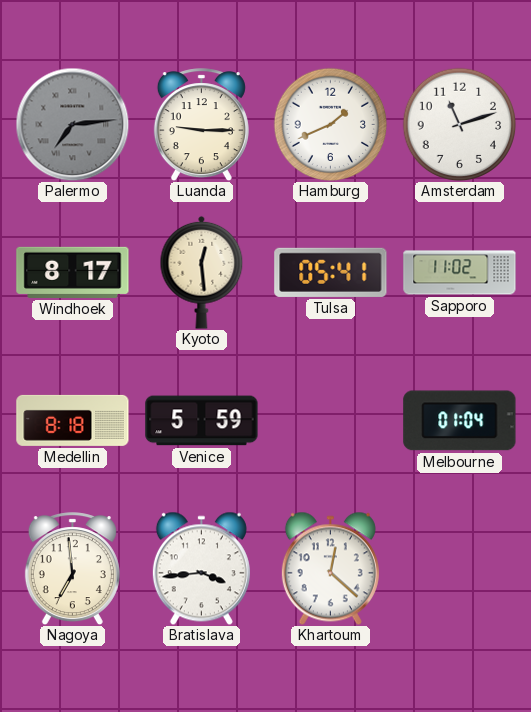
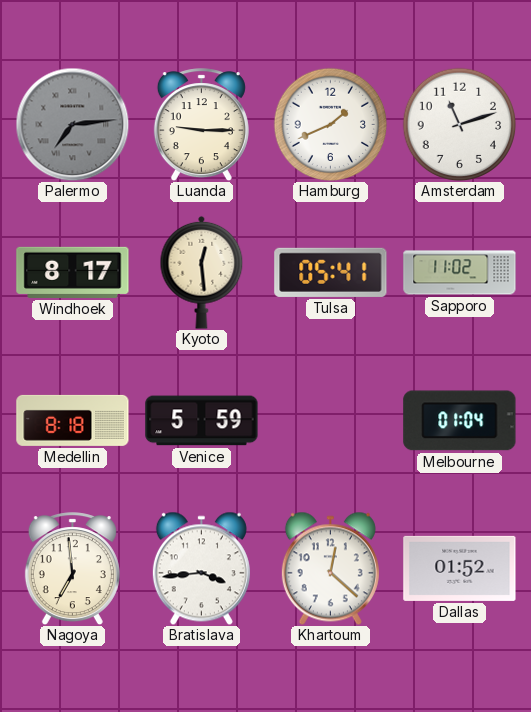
Dallas: none -> 01:52
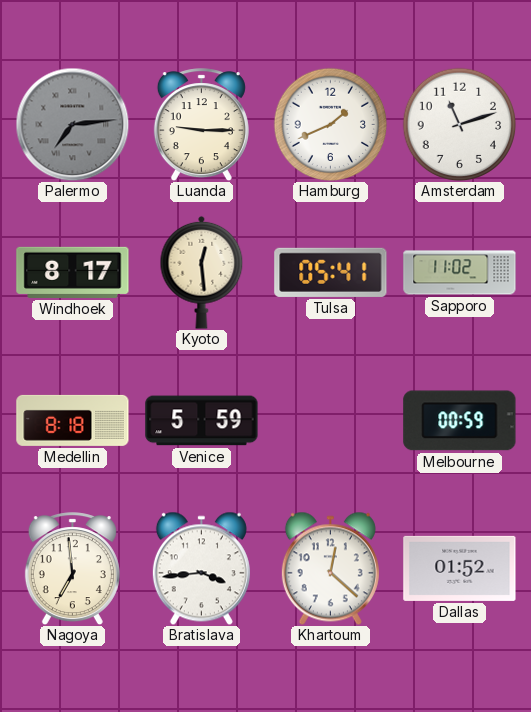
Melbourne: 01:04 -> 00:59
